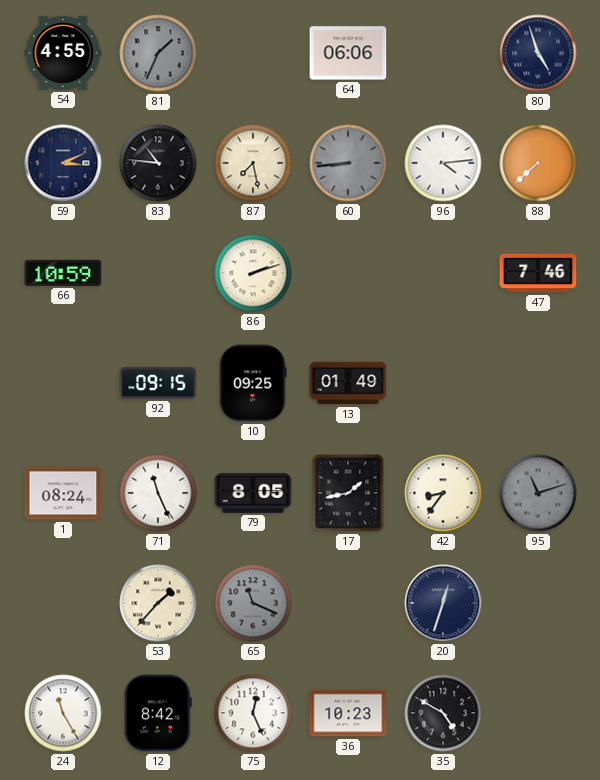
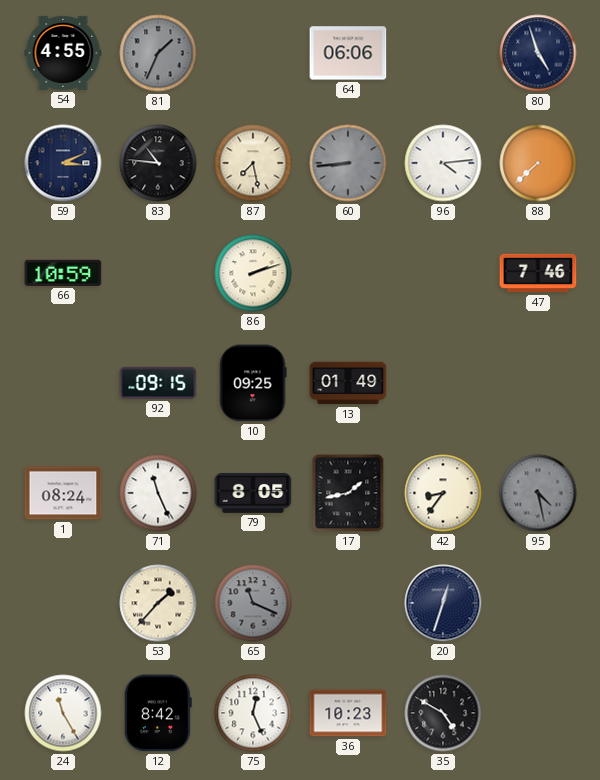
95: 11:12 -> 4:28
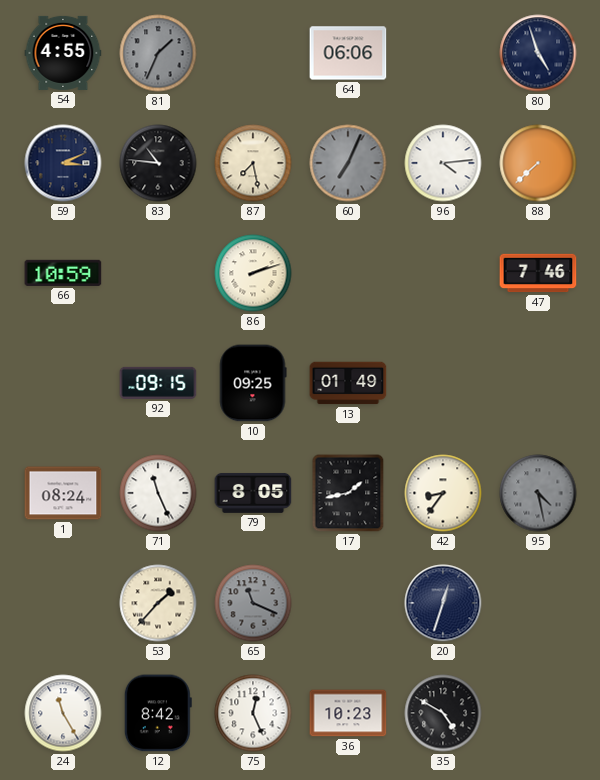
60: 8:44 -> 7:04
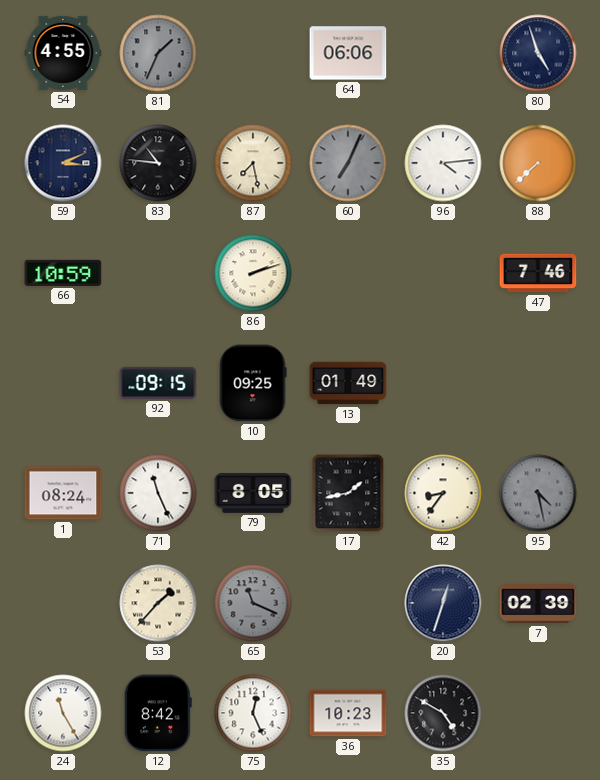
7: none -> 02:39
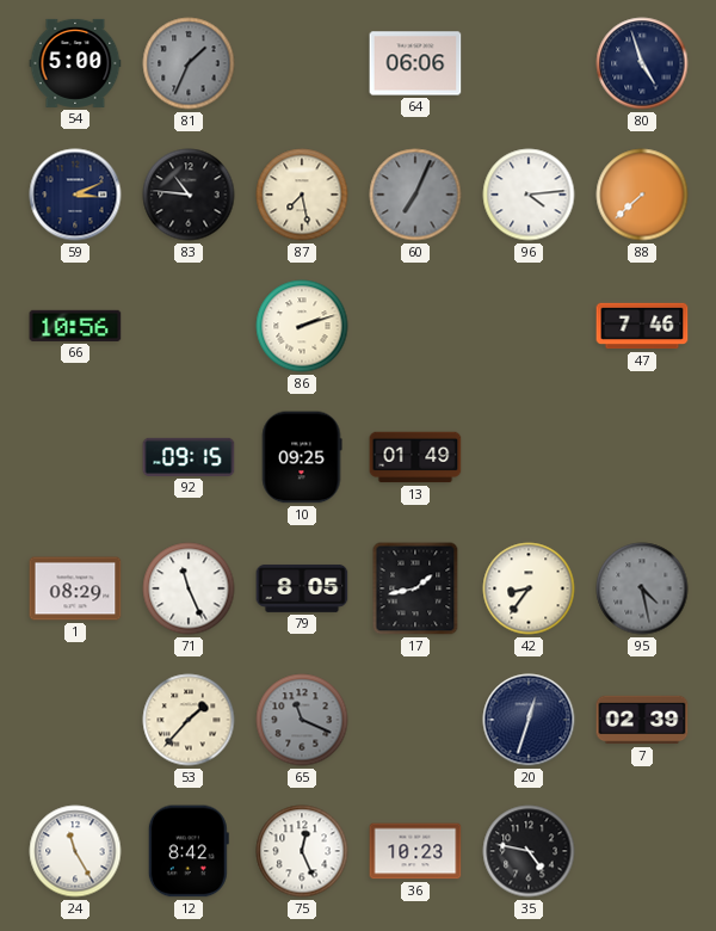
54: 4:55 -> 5:00
66: 10:59 -> 10:56
1: 08:24 -> 08:29
35: 4:50 -> 4:47
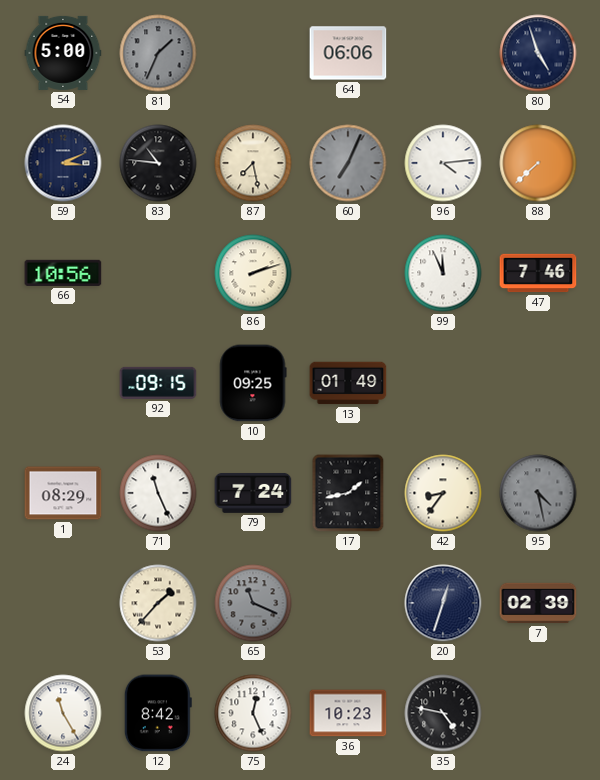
99: none -> 11:56
79: 8:05 -> 7:24
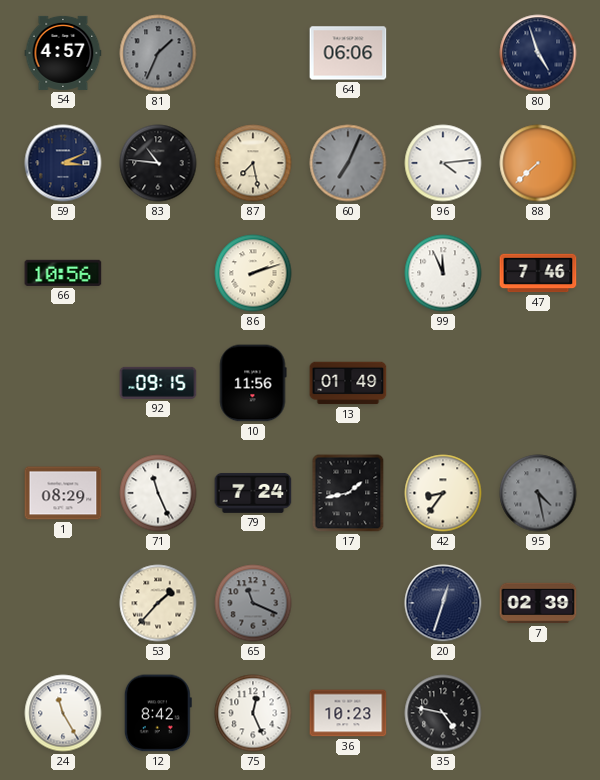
54: 5:00 -> 4:57
10: 09:25 -> 11:56
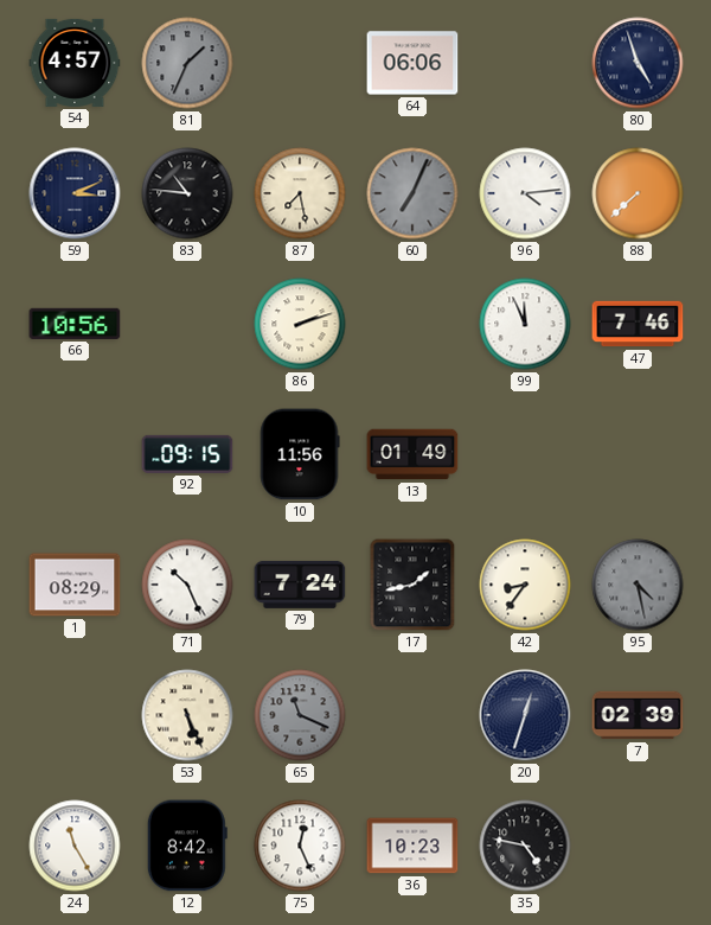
71: 11:26 -> 10:26
53: 1:37 -> 5:26
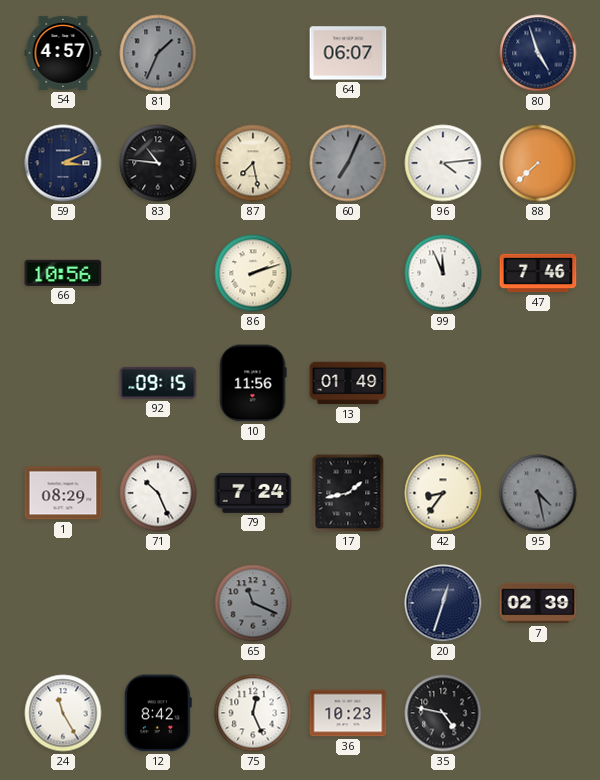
64: 06:06 -> 06:07
53: 5:26 -> none
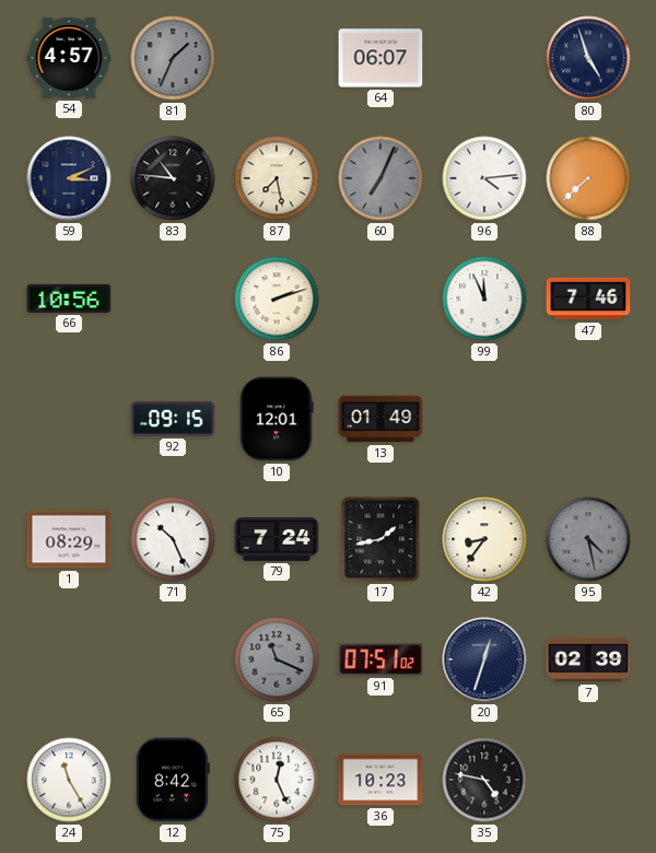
10: 11:56 -> 12:01
91: none -> 07:51
